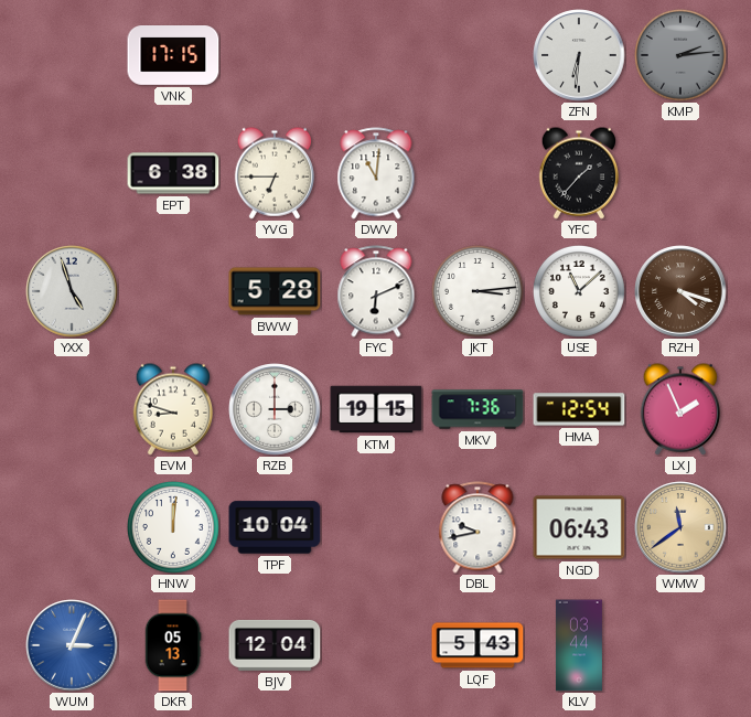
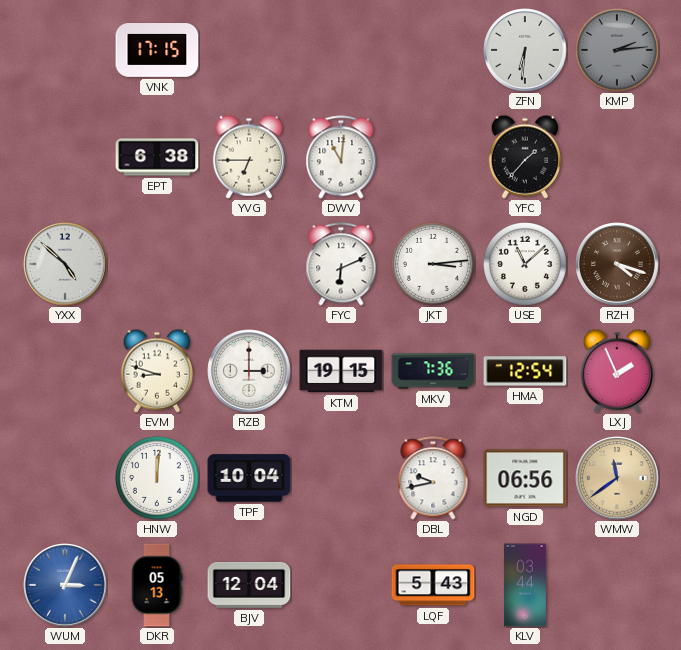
YXX: 4:57 -> 4:52
BWW: 5:28 -> none
NGD: 06:43 -> 06:56
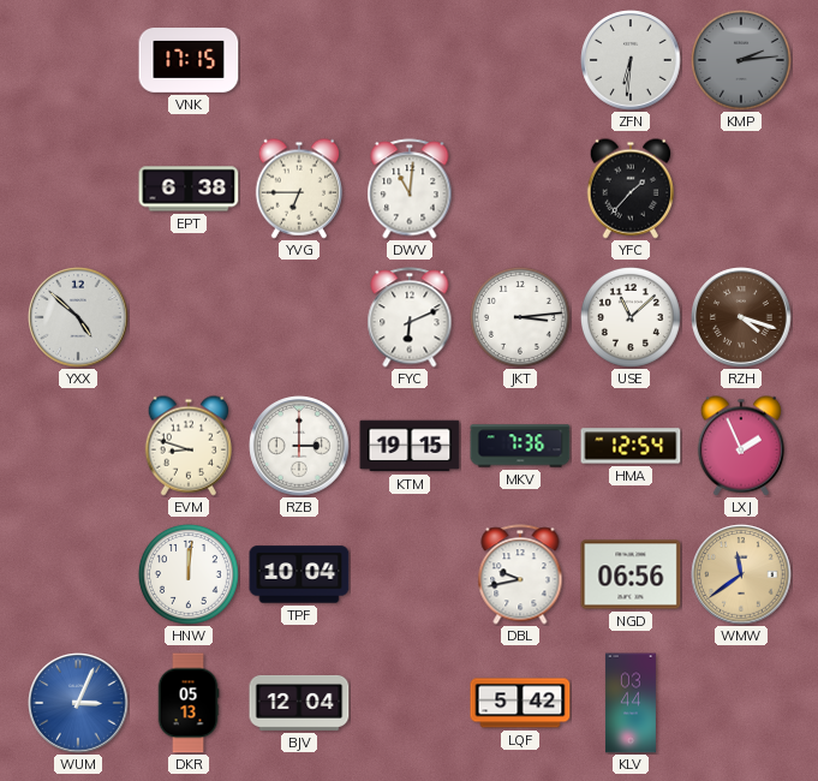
LQF: 5:43 -> 5:42
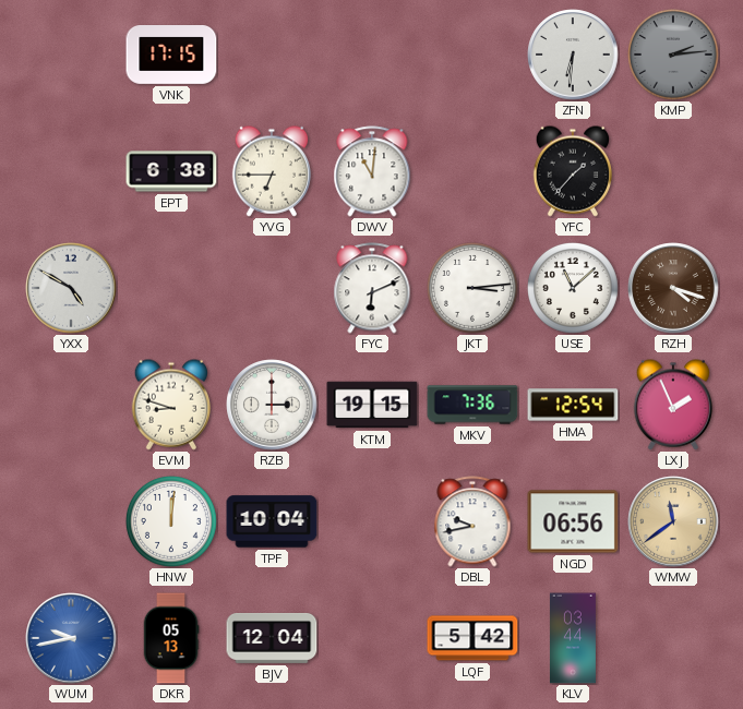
YXX: 4:52 -> 4:50
WUM: 3:04 -> 9:43
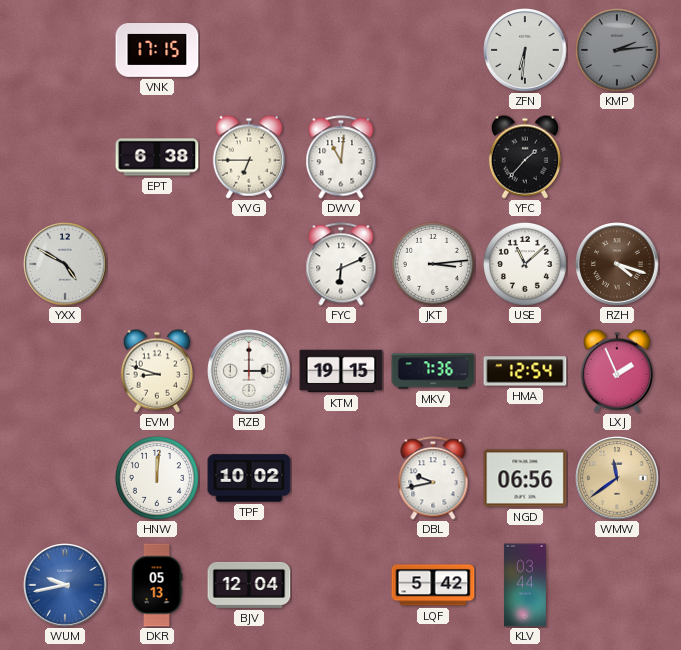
TPF: 10:04 -> 10:02
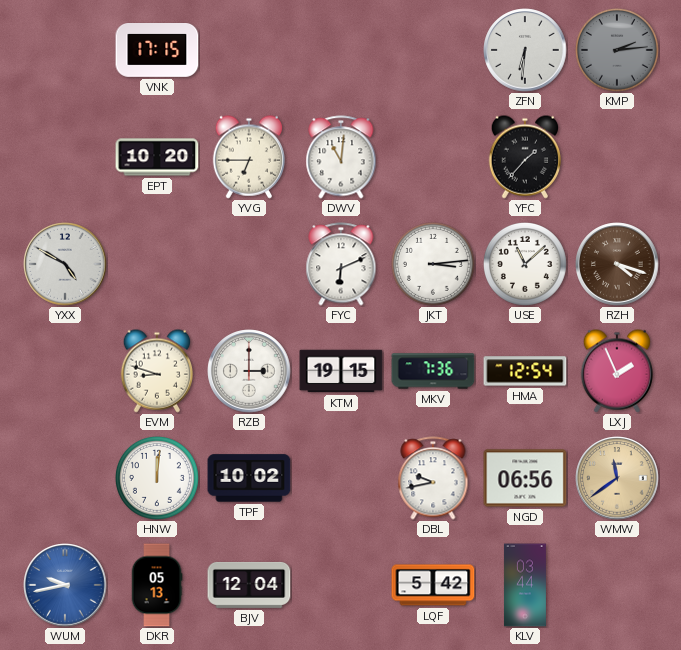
EPT: 6:38 -> 10:20
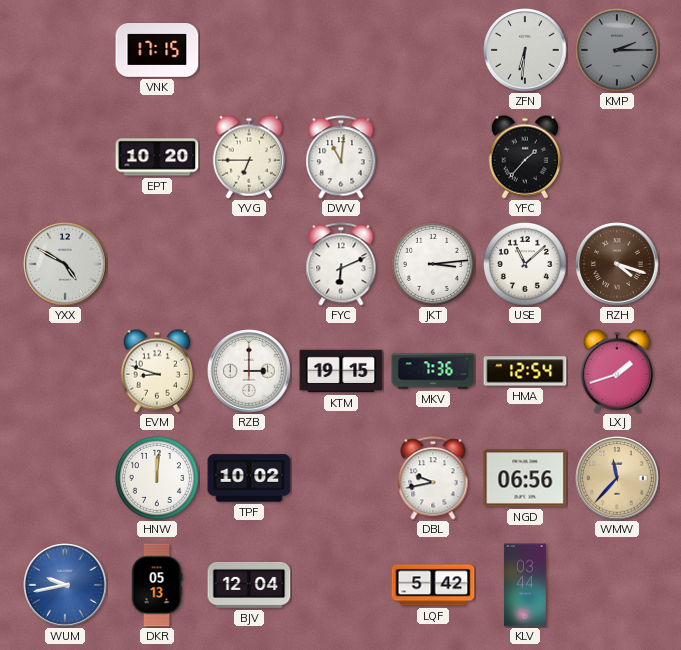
KMP: 2:14 -> 2:15
LXJ: 1:56 -> 1:42
WMW: 11:39 -> 11:37
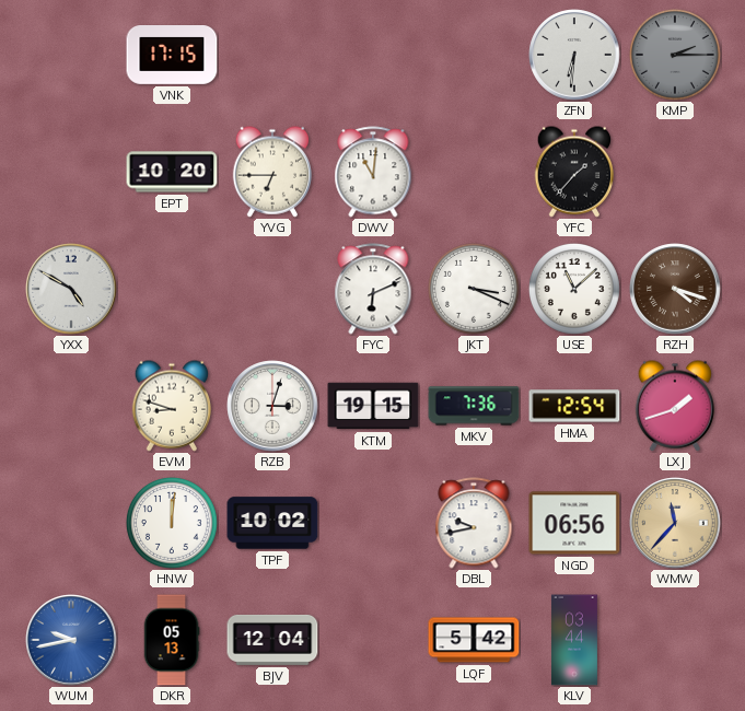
JKT: 3:14 -> 3:19
RZB: 3:00 -> 3:03
